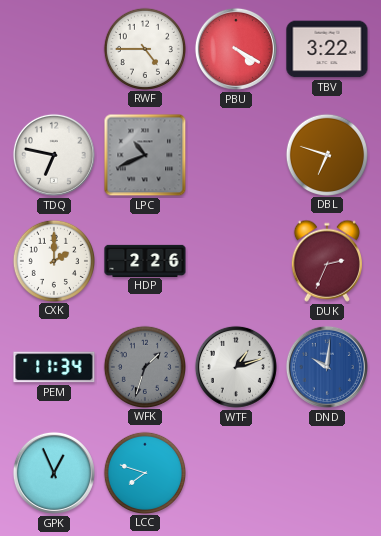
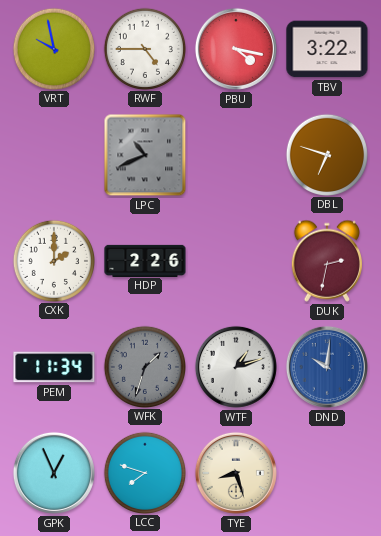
VRT: none -> 9:58
PBU: 4:20 -> 4:17
TDQ: 6:47 -> none
DUK: 2:34 -> 2:32
TYE: none -> 8:27
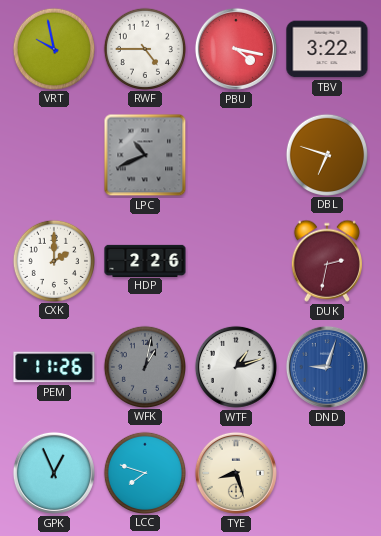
PEM: 11:34 -> 11:26
WFK: 1:33 -> 1:02
DND: 10:01 -> 9:03
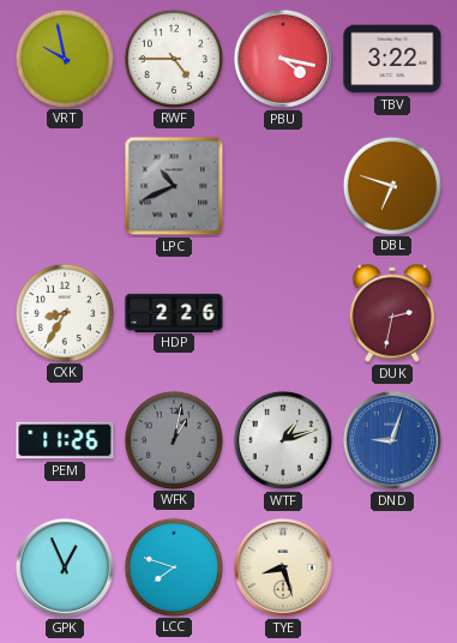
CXK: 2:00 -> 8:35
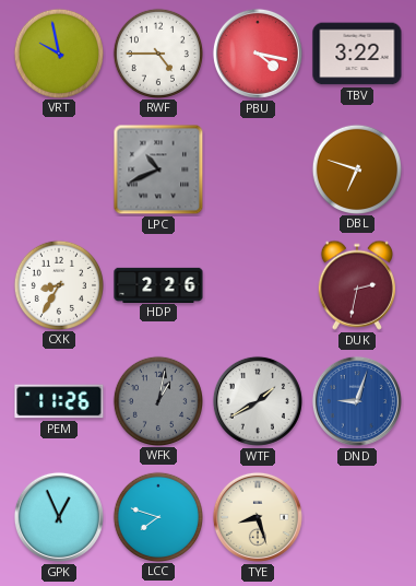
WTF: 1:12 -> 1:40
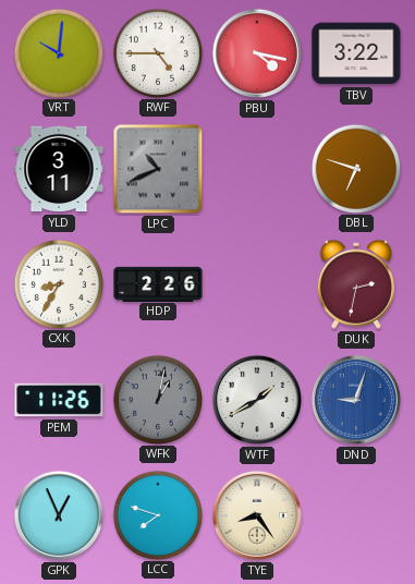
VRT: 9:58 -> 10:01
YLD: none -> 3:11
TYE: 8:27 -> 8:24
